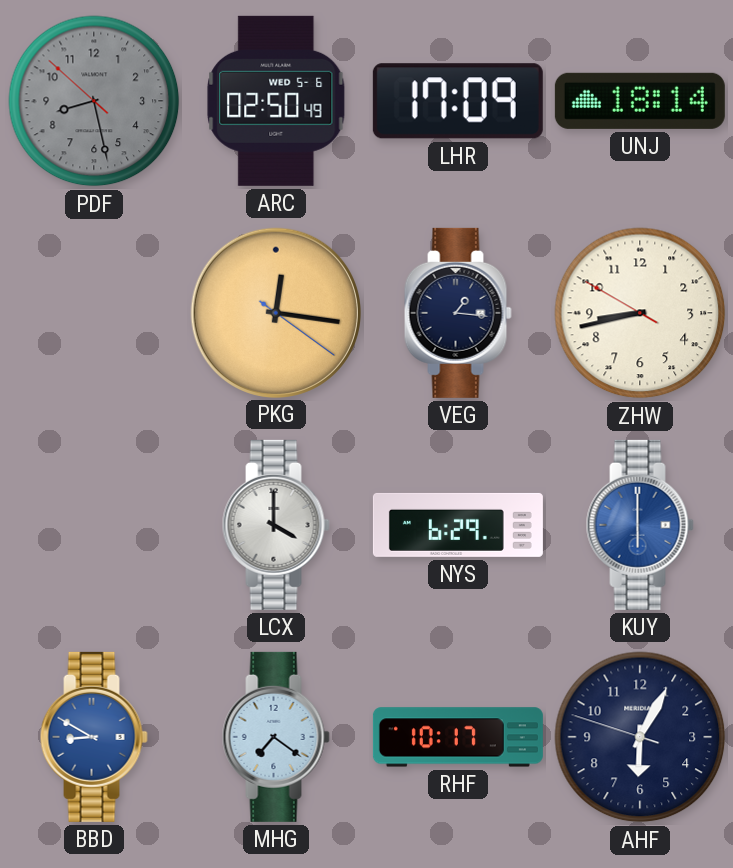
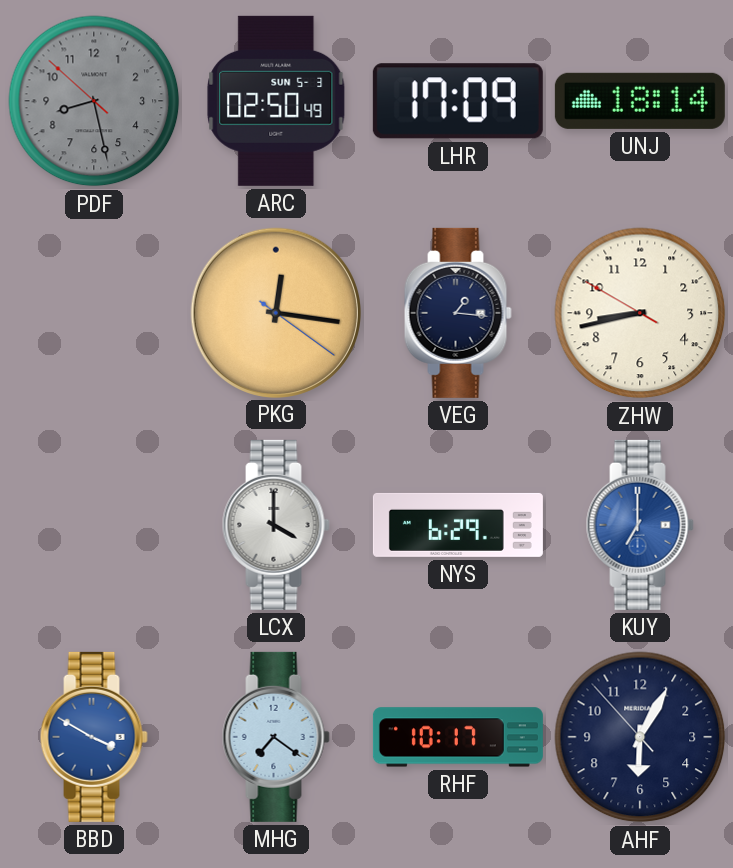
ARC date: WED 5-6 -> SUN 5-3
KUY: 6:00 -> 7:00
BBD: 8:50 -> 3:50
AHF: 6:04:48 -> 6:04:53
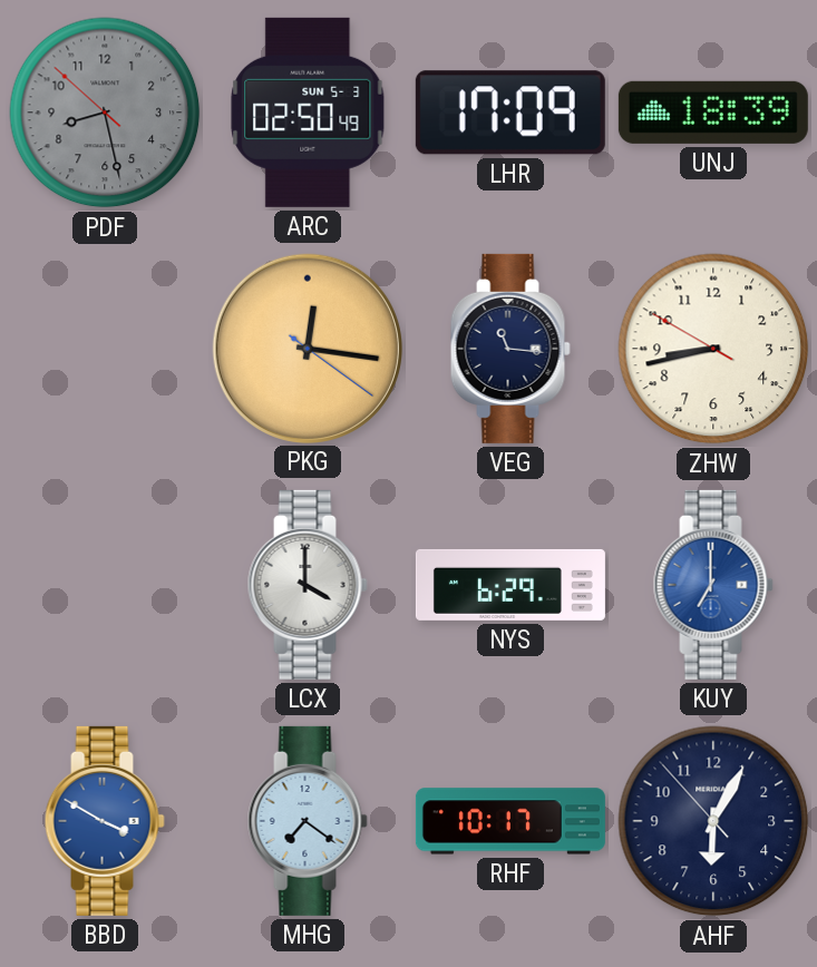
UNJ: 18:14 -> 18:39
VEG: 1:16 -> 11:16
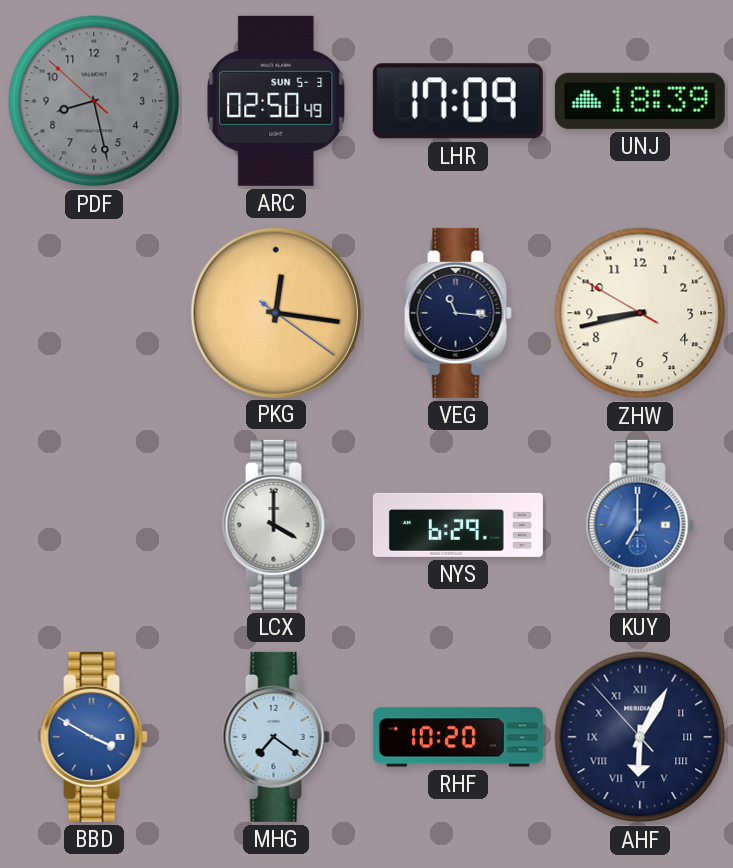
RHF: 10:17 -> 10:20
AHF numerals: Arabic -> Roman
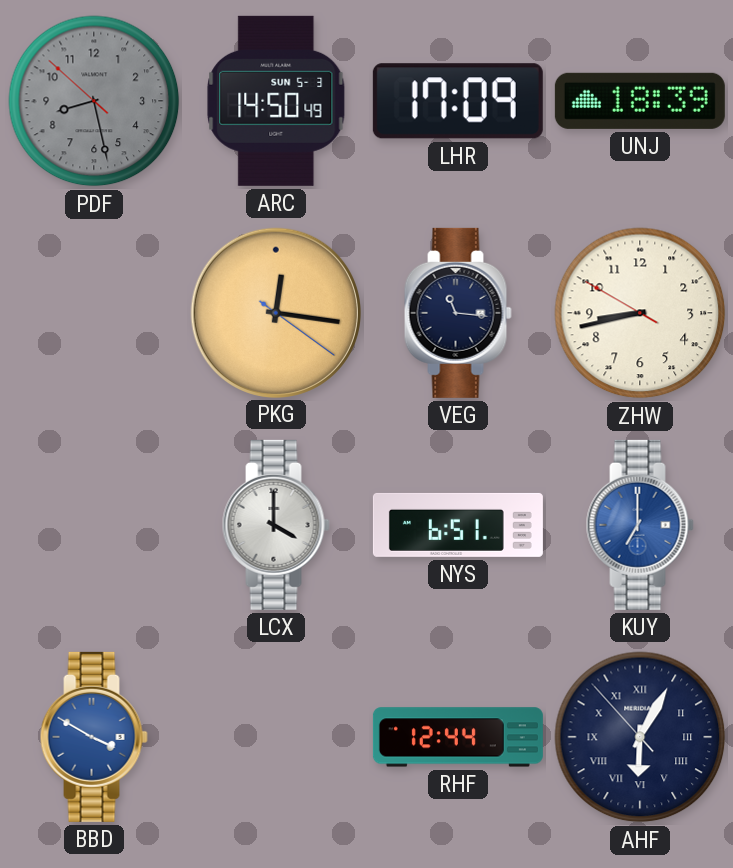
ARC: 02:50 -> 14:50
NYS: 6:29 -> 6:51
MHG: 7:21 -> none
RHF: 10:20 -> 12:44
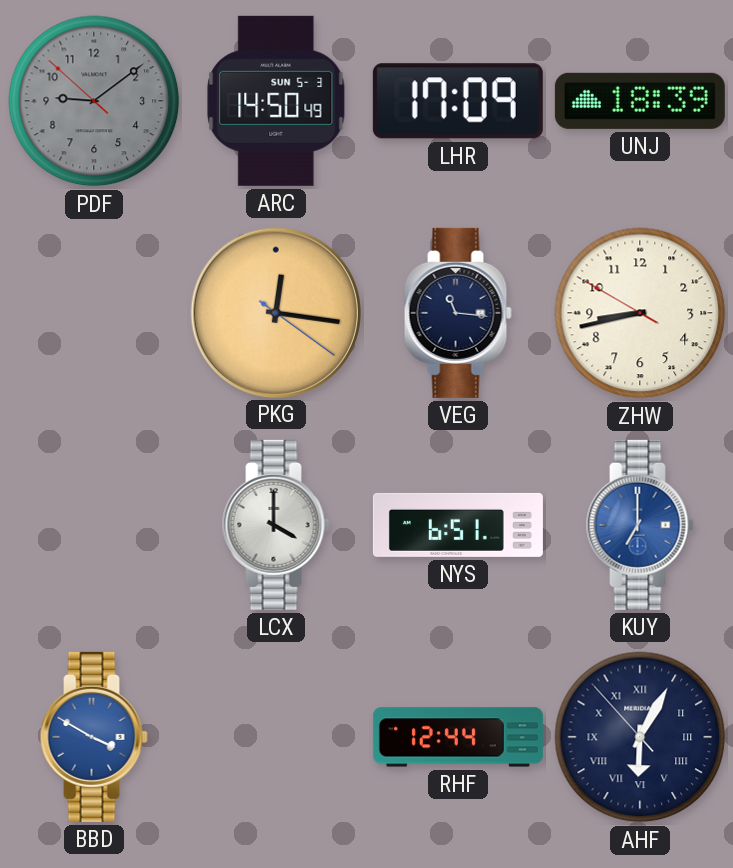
PDF: 8:27 -> 9:08
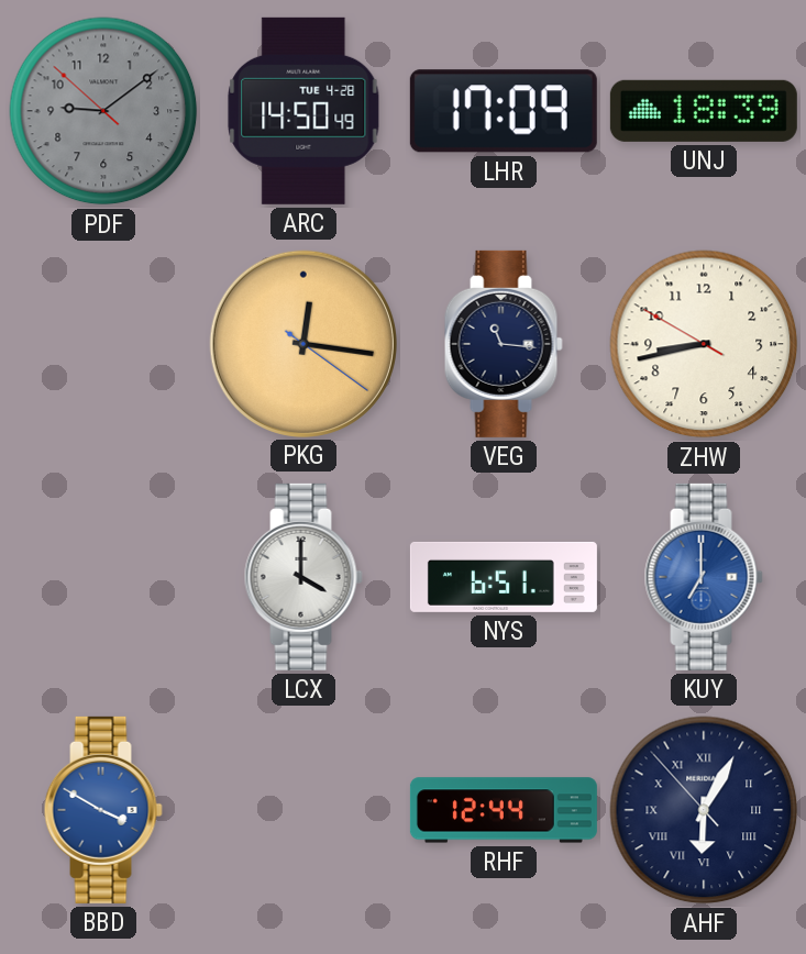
ARC date: SUN 5-3 -> TUE 4-28
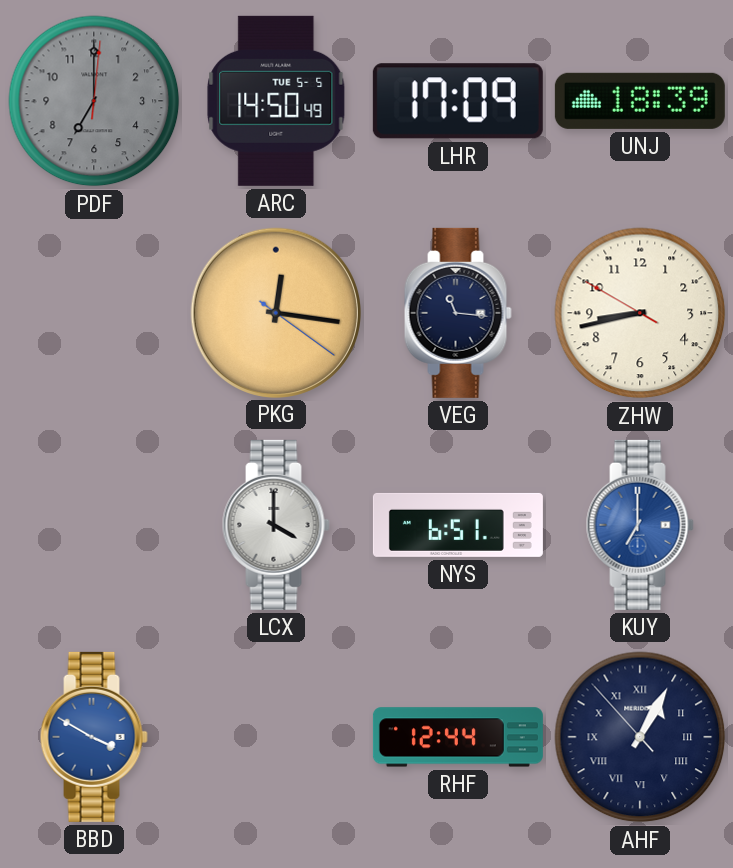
PDF: 9:08 -> 7:00
ARC date: TUE 4-28 -> TUE 5-5
AHF: 6:04 -> 1:04
